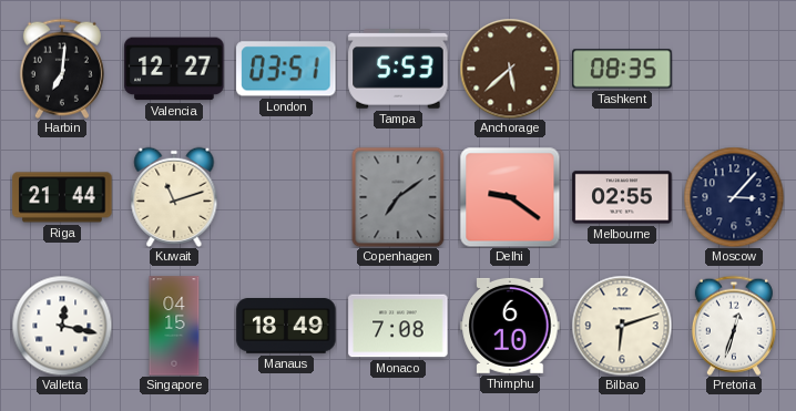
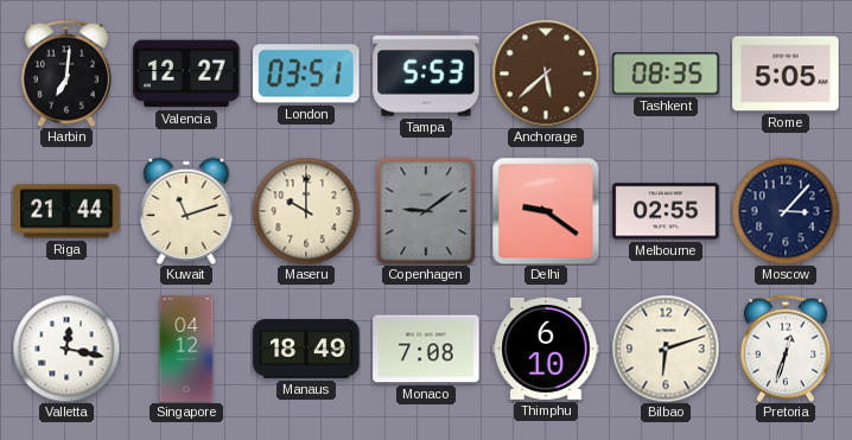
Rome: none -> 5:05
Maseru: none -> 10:00
Copenhagen: 7:09 -> 9:09
Singapore: 04:15 -> 04:12
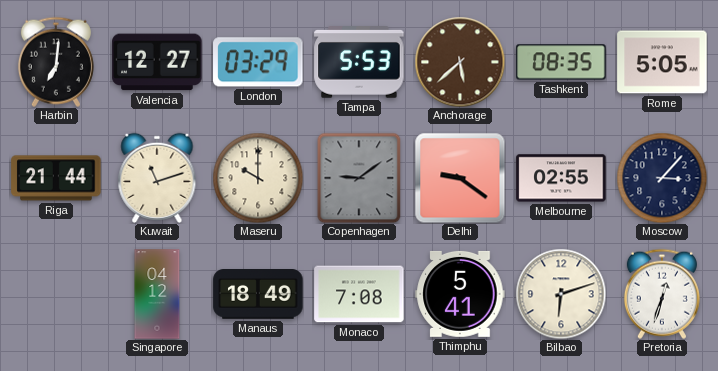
London: 03:51 -> 03:29
Valletta: 12:17 -> none
Thimphu: 6:10 -> 5:41
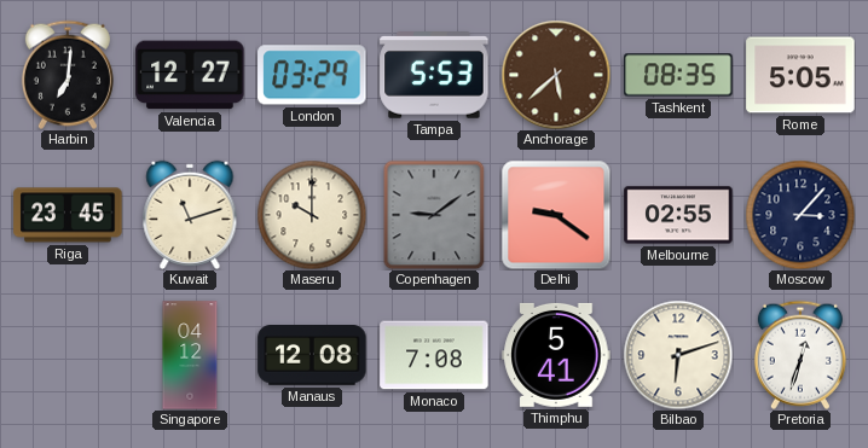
Riga: 21:44 -> 23:45
Manaus: 18:49 -> 12:08
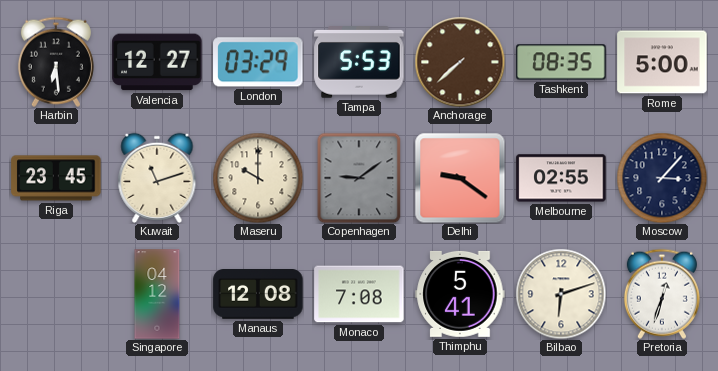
Harbin: 7:01 -> 6:29
Anchorage: 5:38 -> 7:38
Rome: 5:05 -> 5:00
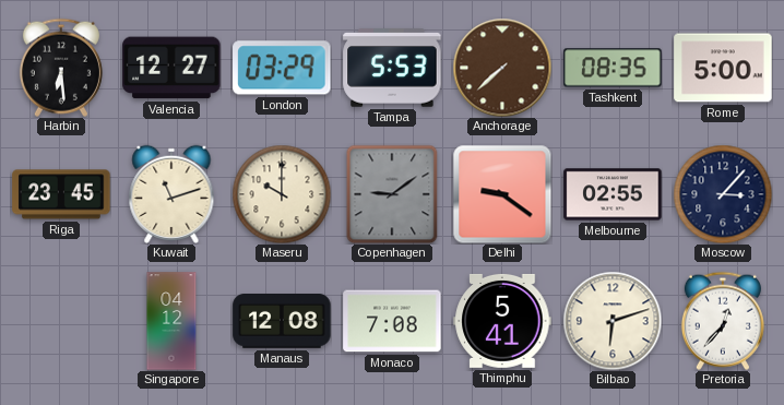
Pretoria: 12:33 -> 12:37
